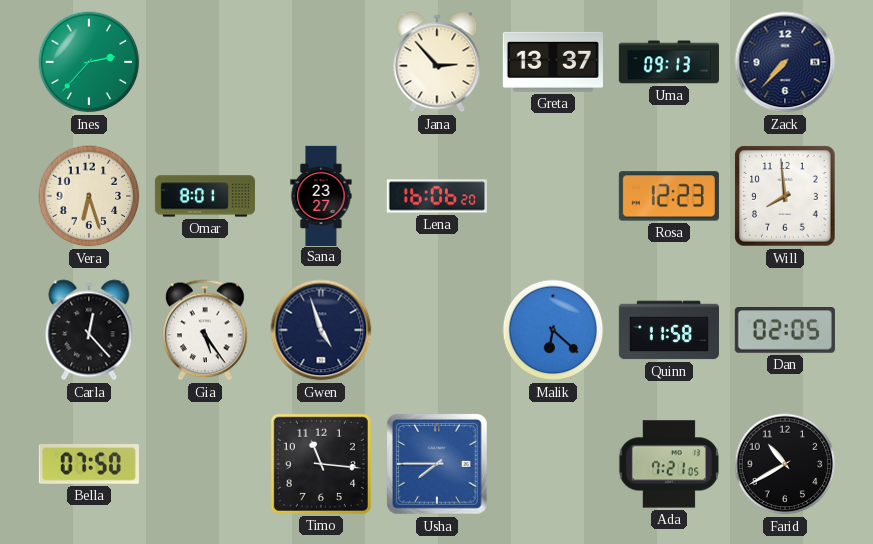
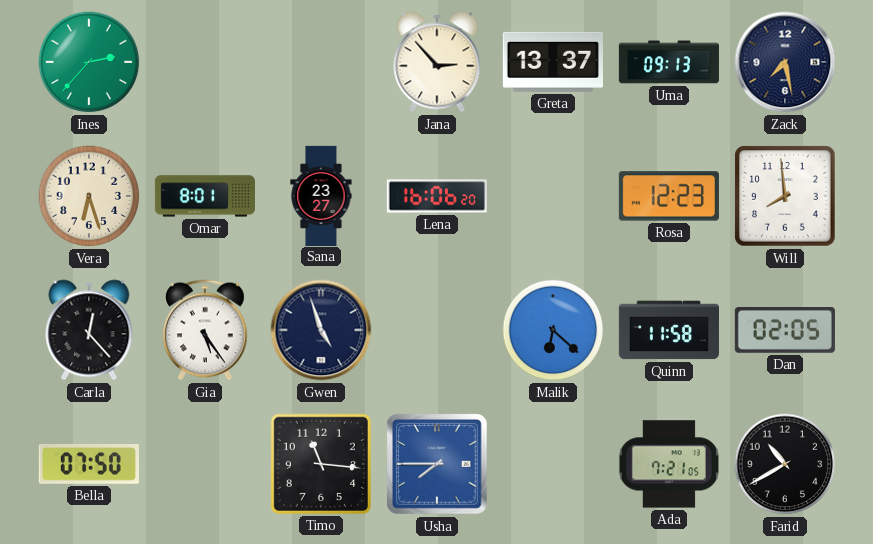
Zack: 7:37 -> 7:28
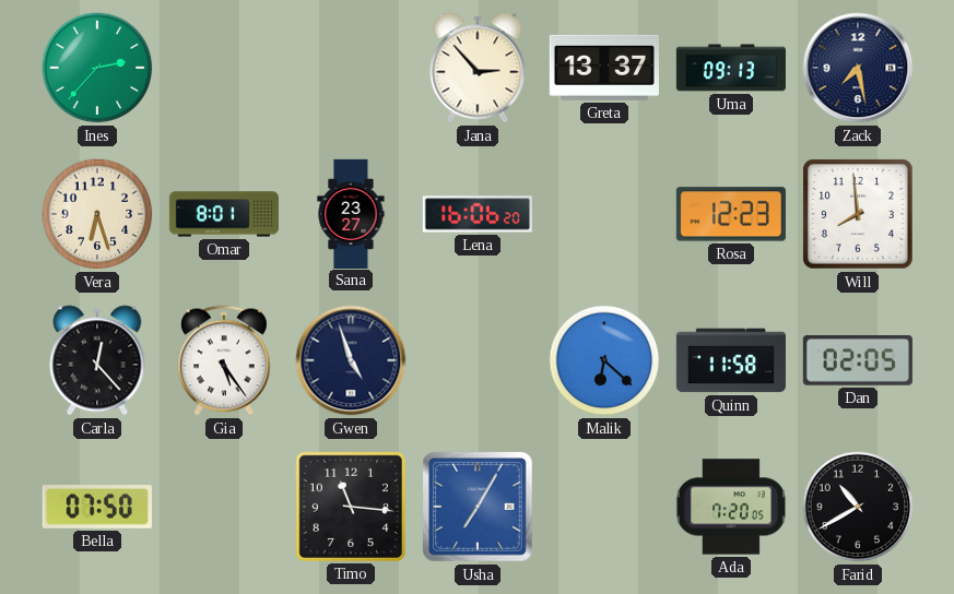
Usha: 7:45 -> 7:05
Ada: 7:21 -> 7:20
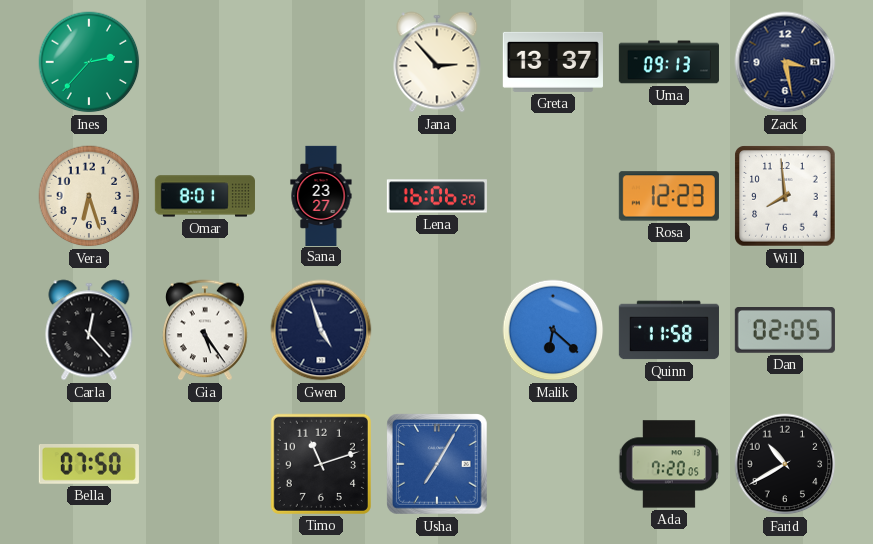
Zack: 7:28 -> 3:28
Timo: 11:16 -> 11:12
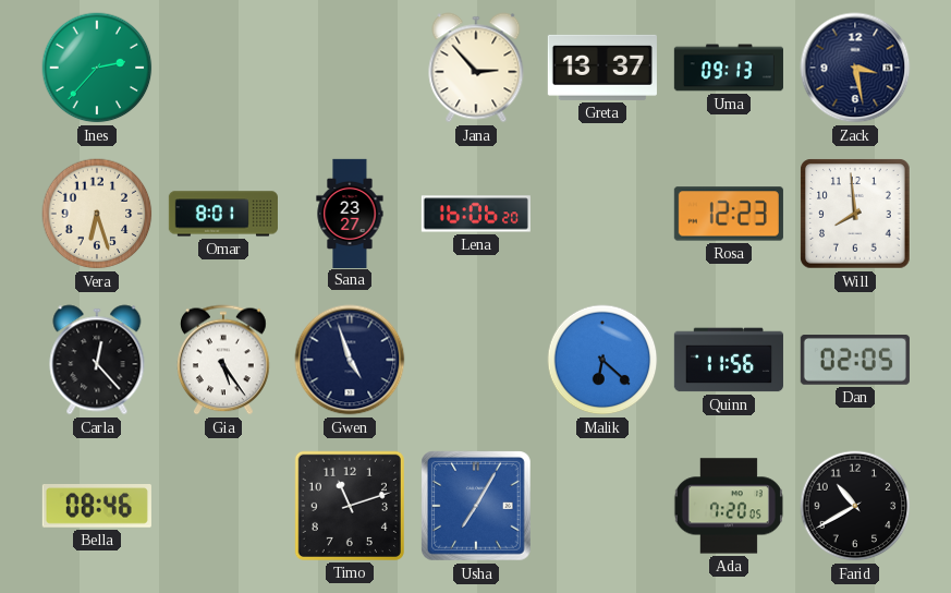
Quinn: 11:58 -> 11:56
Bella: 07:50 -> 08:46
